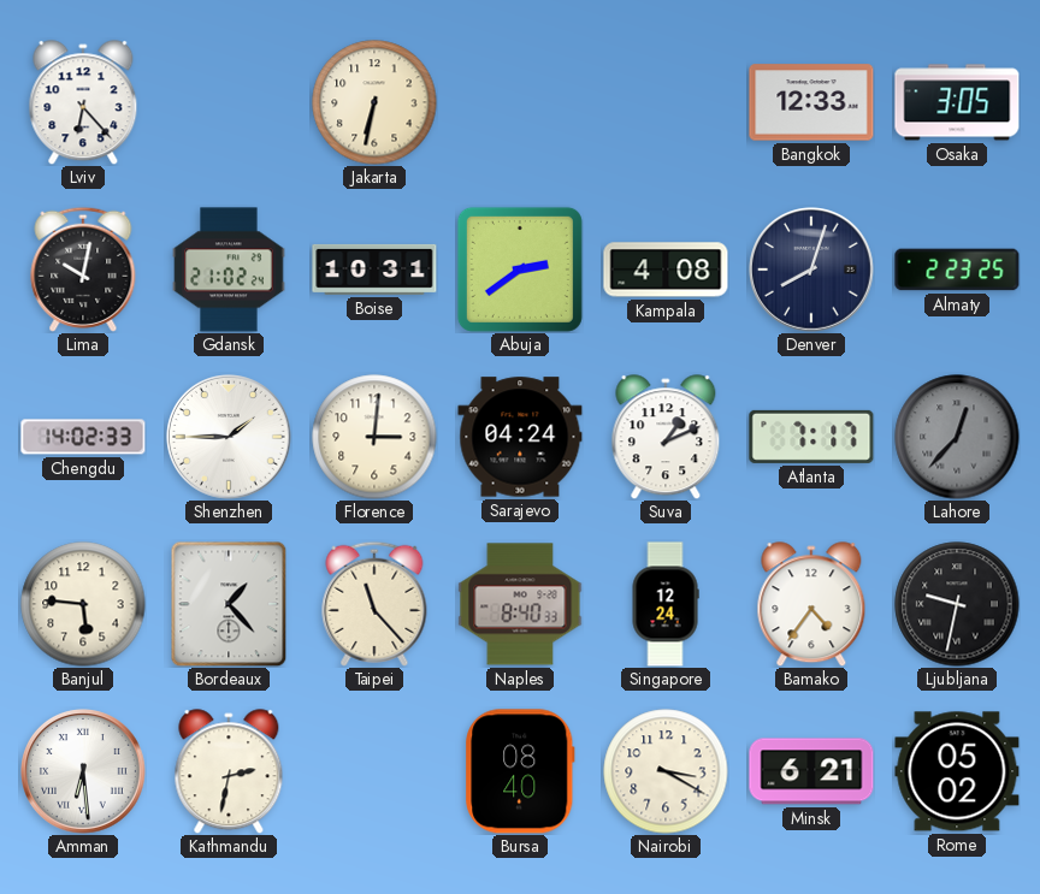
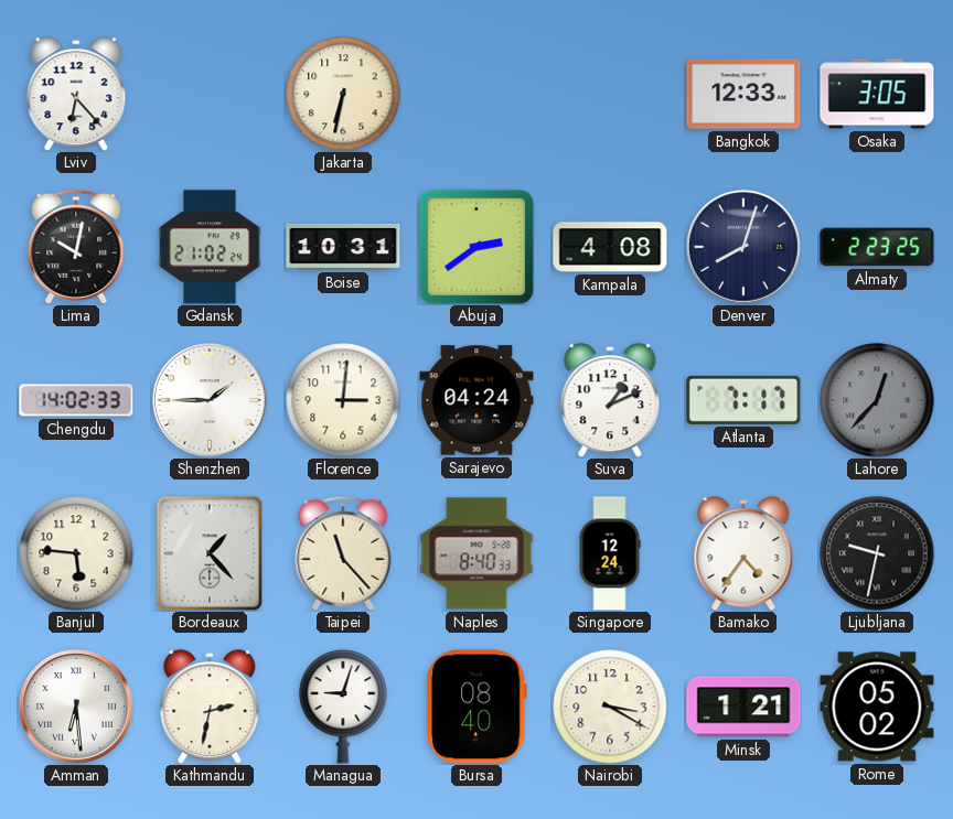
Managua: none -> 9:03
Minsk: 6:21 -> 1:21
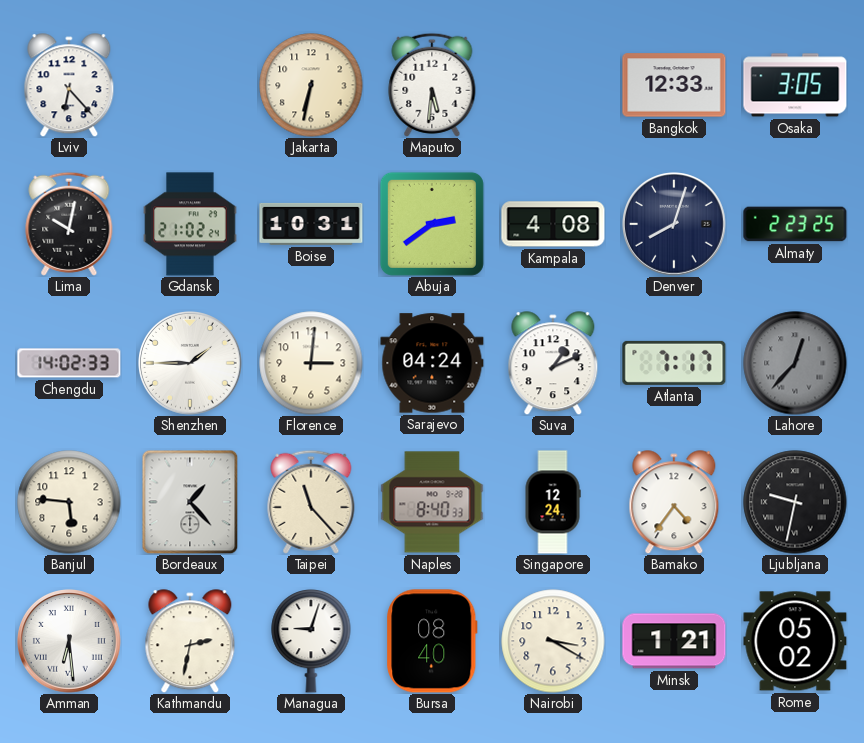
Maputo: none -> 5:31
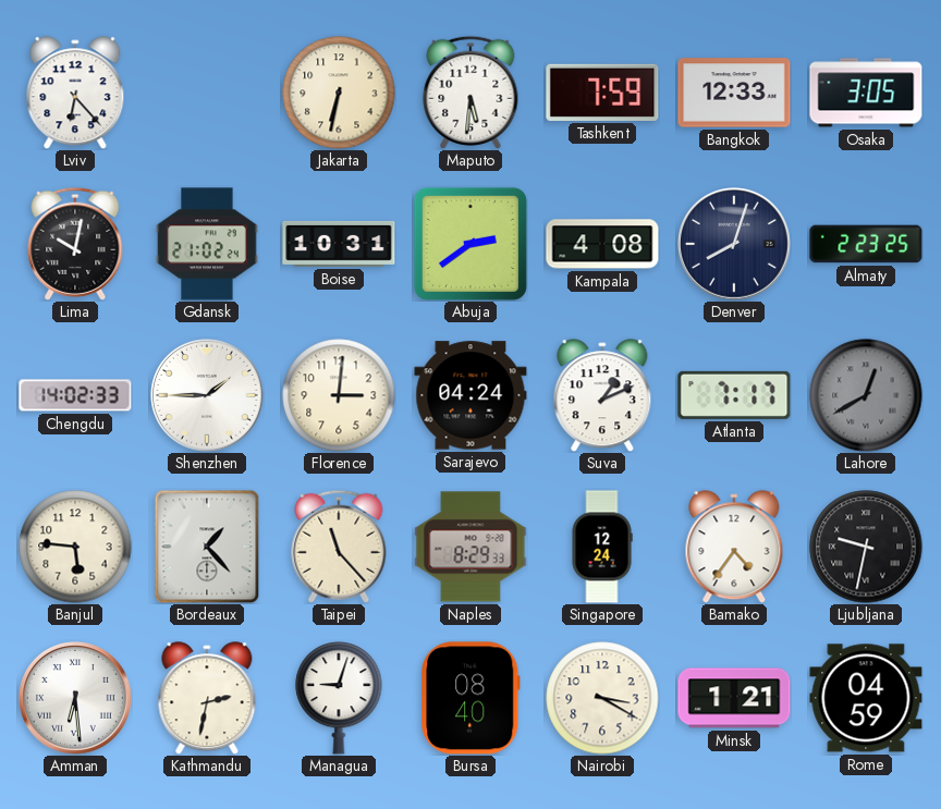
Tashkent: none -> 7:59
Lahore: 12:37 -> 12:40
Naples: 8:40 -> 8:29
Rome: 05:02 -> 04:59
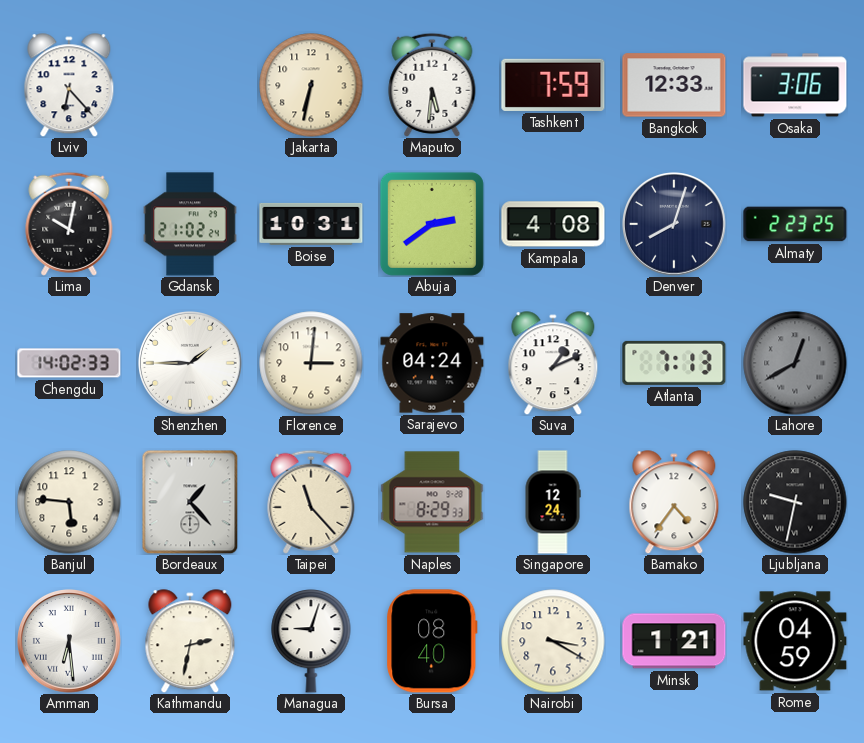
Osaka: 3:05 -> 3:06
Atlanta: 7:17 -> 7:13
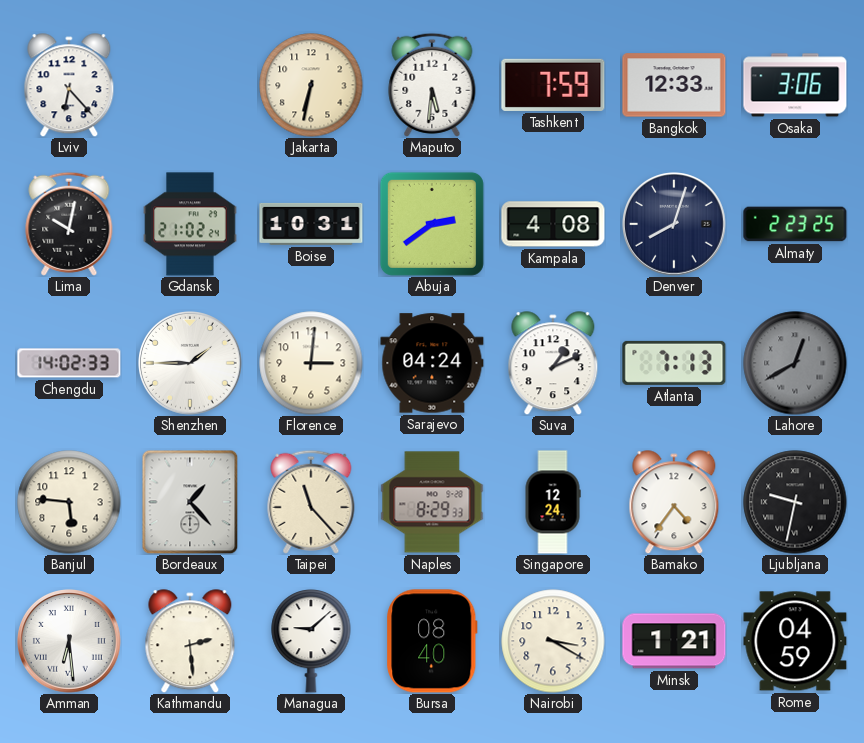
Kathmandu: 2:32 -> 2:29
Managua: 9:03 -> 9:08
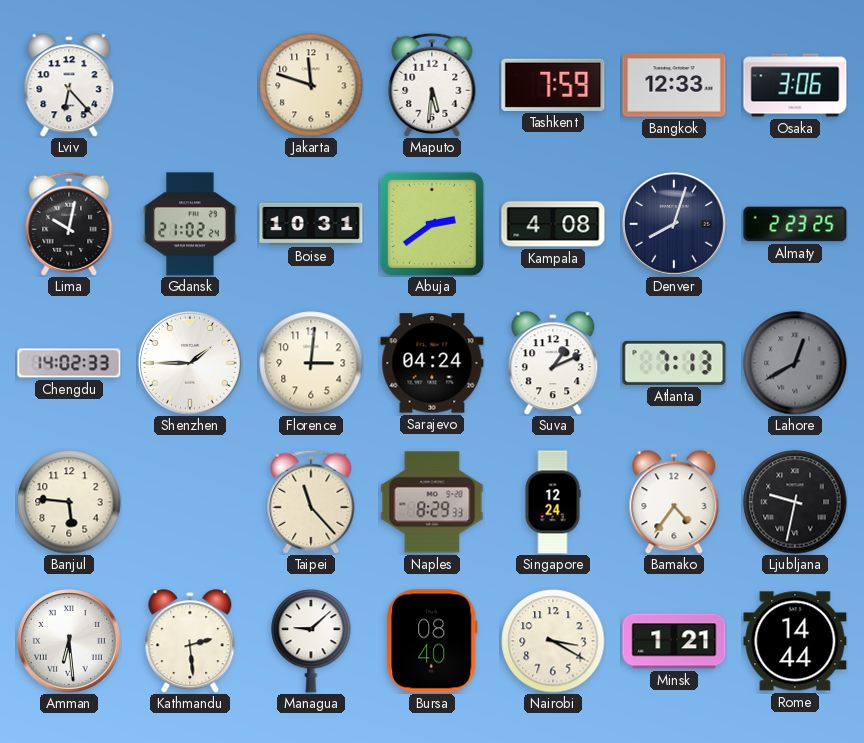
Jakarta: 6:32 -> 11:48
Bordeaux: 1:23 -> none
Rome: 04:59 -> 14:44
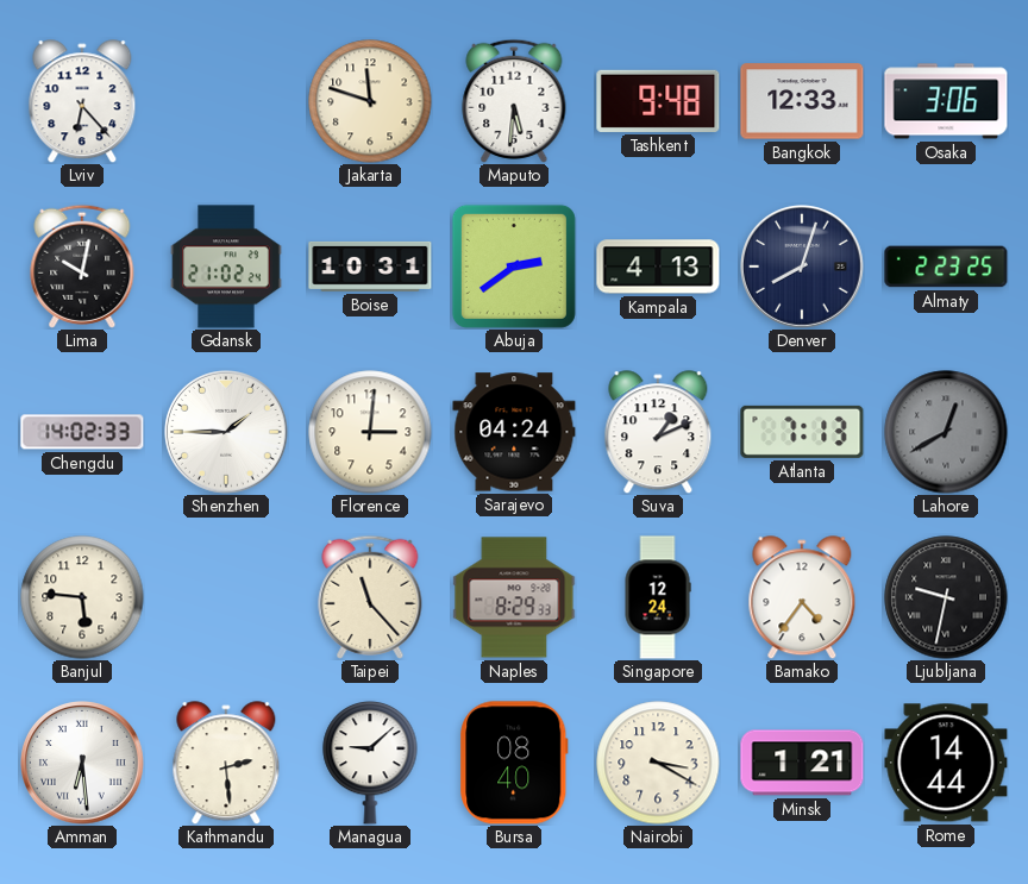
Tashkent: 7:59 -> 9:48
Kampala: 4:08 -> 4:13
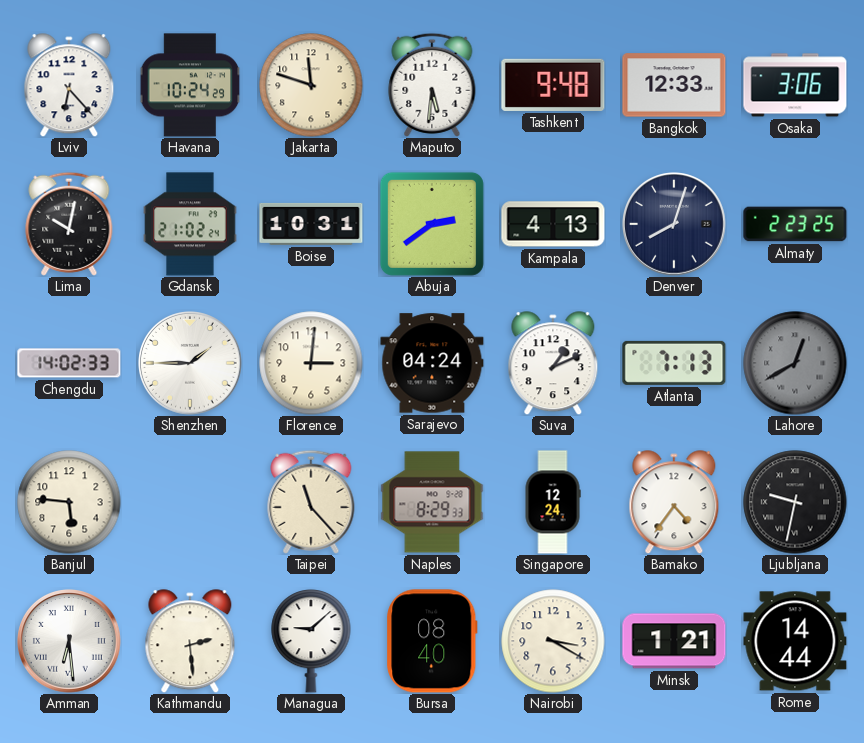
Havana: none -> 10:24
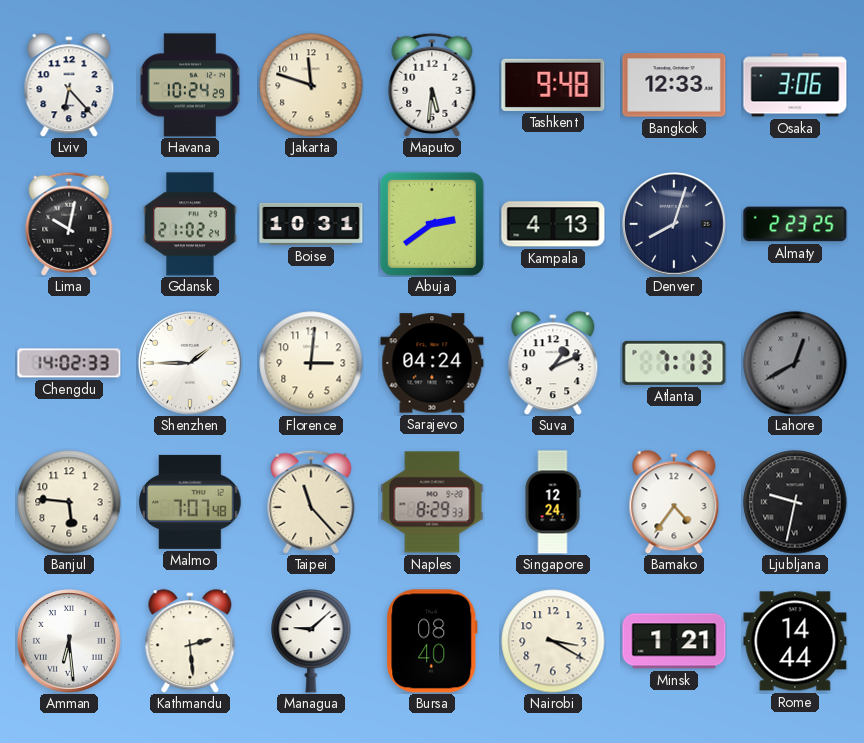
Malmo: none -> 7:07
